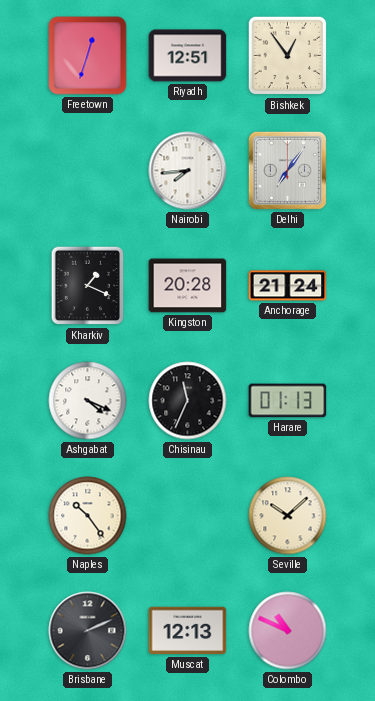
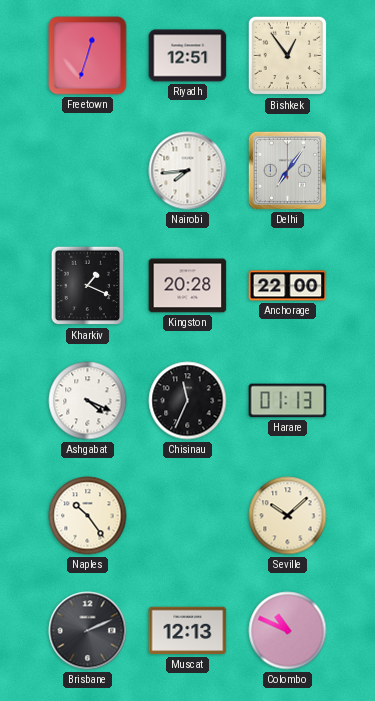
Anchorage: 21:24 -> 22:00
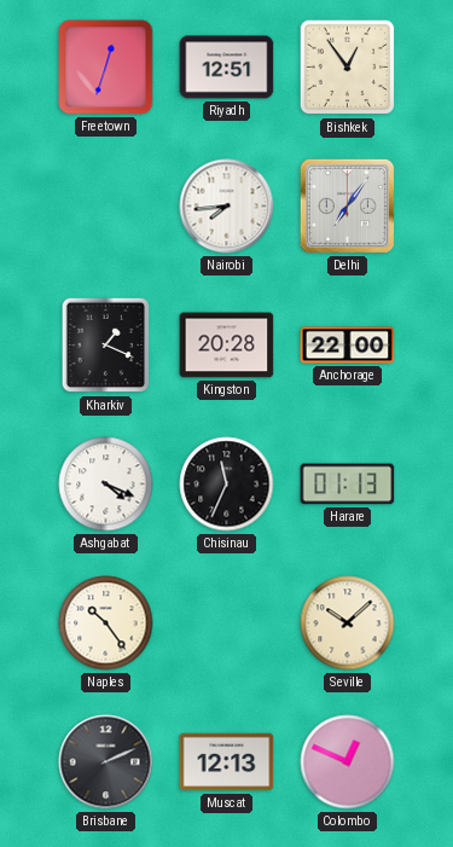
Colombo: 10:49 -> 12:49
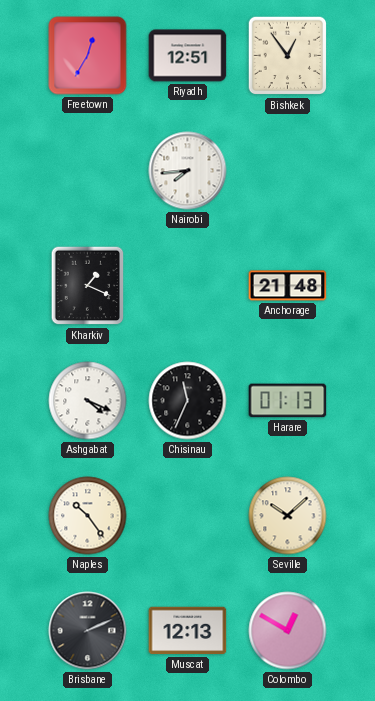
Freetown: 12:33 -> 12:35
Delhi: 7:06 -> none
Kingston: 20:28 -> none
Anchorage: 22:00 -> 21:48
Colombo: 12:49 -> 12:50
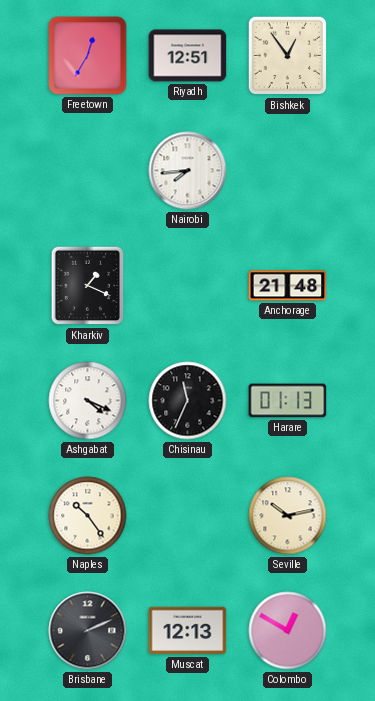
Seville: 10:08 -> 10:13
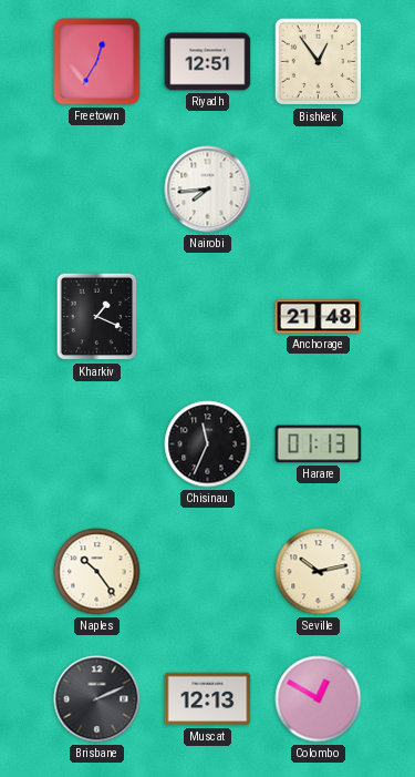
Ashgabat: 4:19 -> none
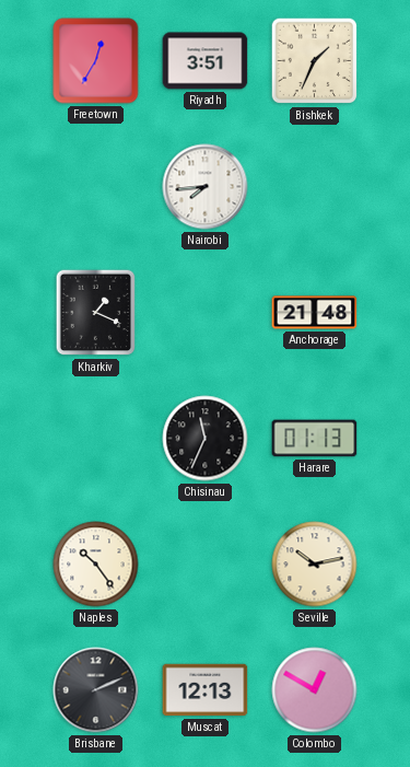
Riyadh: 12:51 -> 3:51
Bishkek: 12:54 -> 1:34
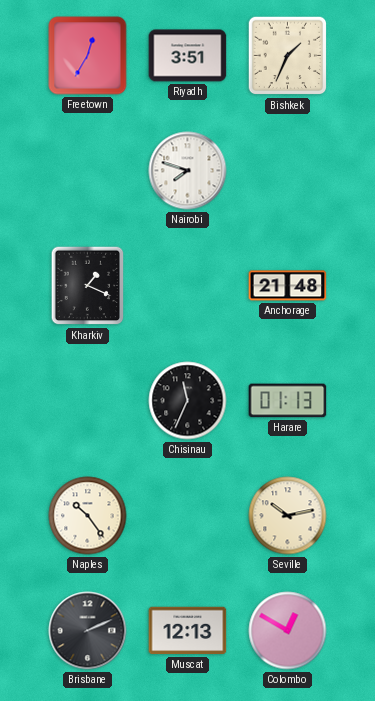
Nairobi: 7:44 -> 7:48
